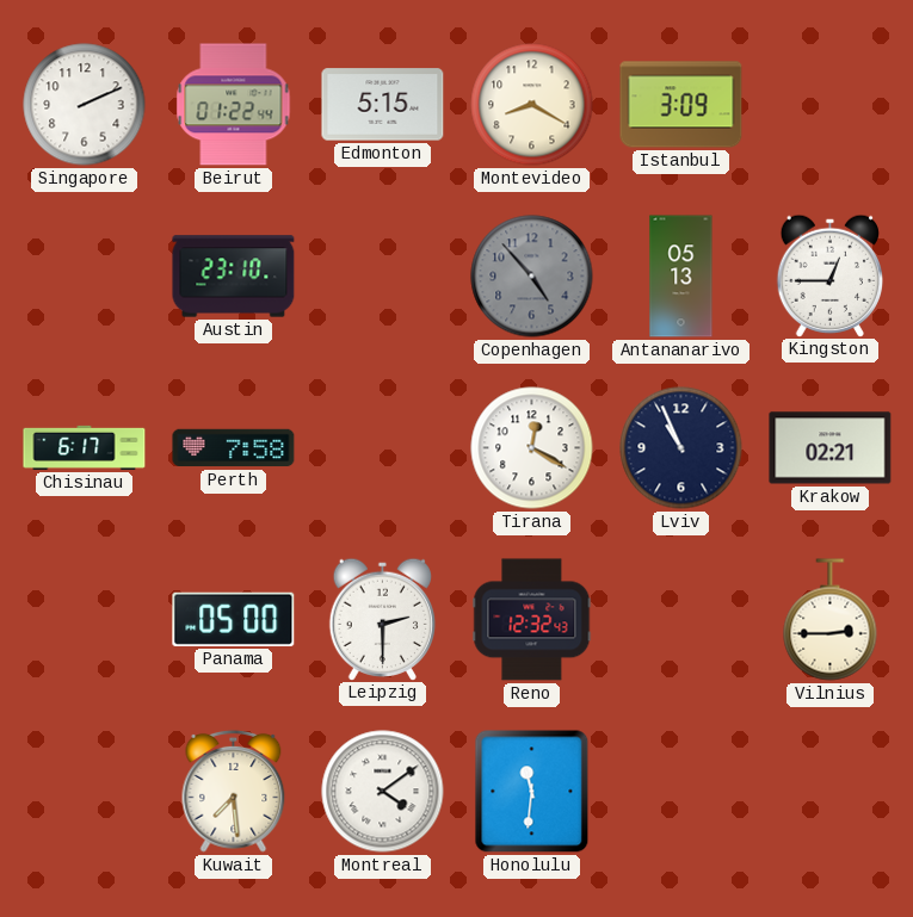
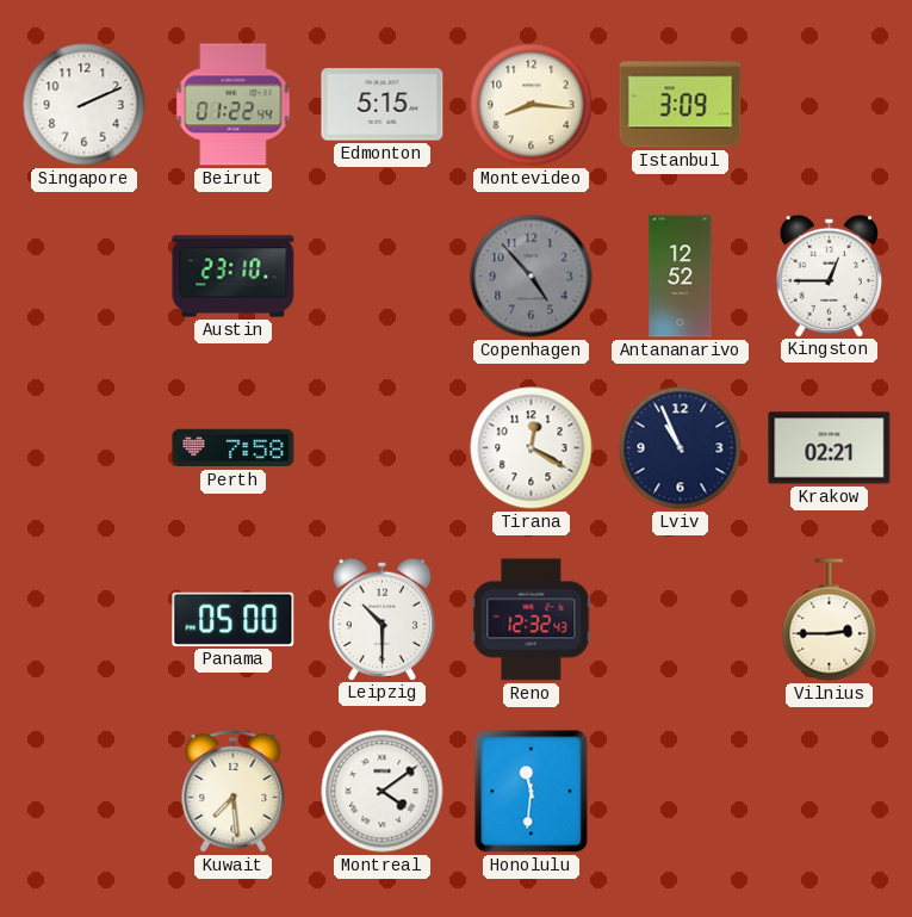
Montevideo: 8:20 -> 8:16
Antananarivo: 05:13 -> 12:52
Chisinau: 6:17 -> none
Leipzig: 2:30 -> 10:30
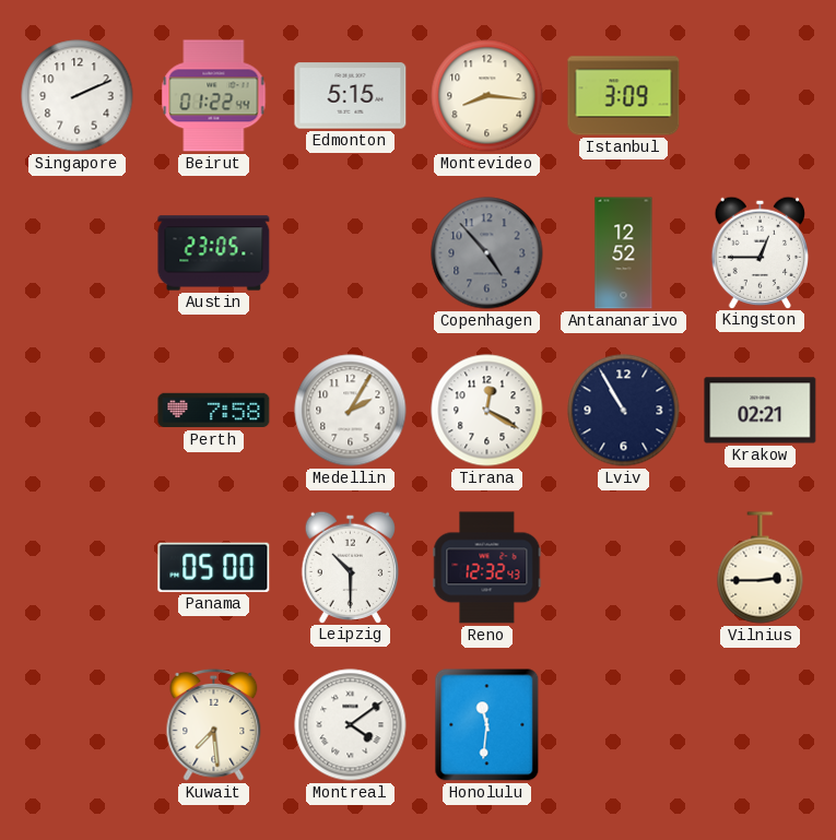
Austin: 23:10 -> 23:05
Medellin: none -> 2:05
Lviv: 10:56 -> 10:55
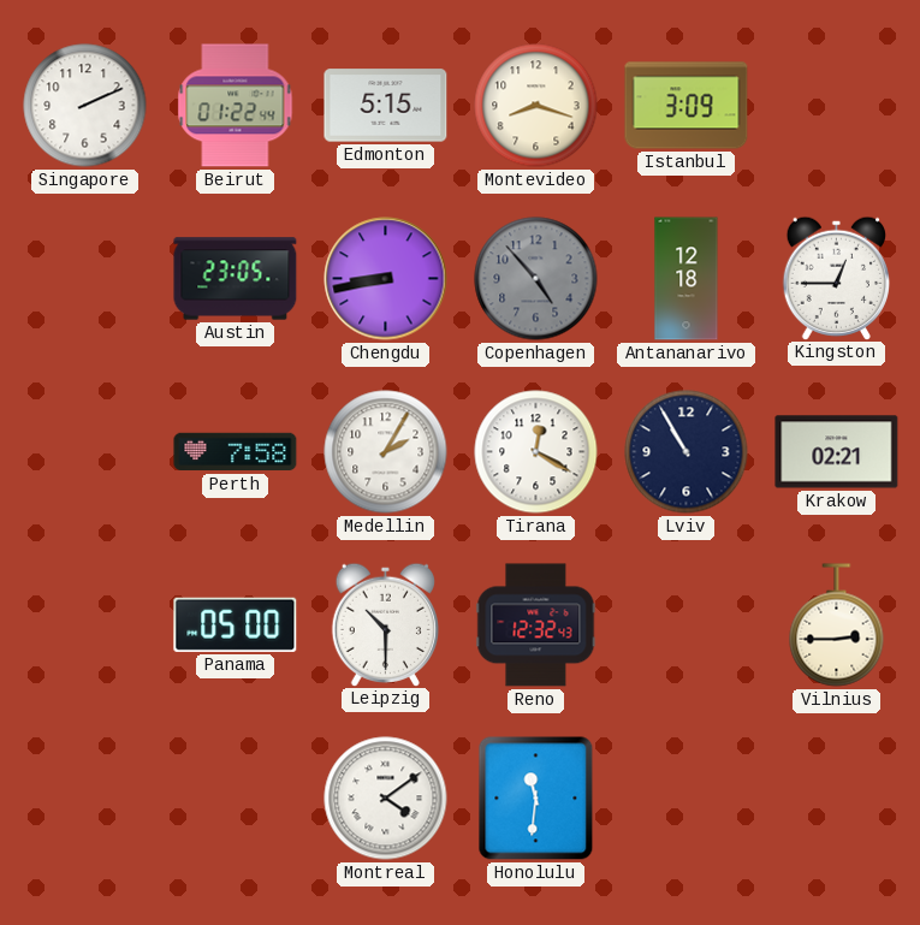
Montevideo: 8:16 -> 8:18
Chengdu: none -> 8:43
Antananarivo: 12:52 -> 12:18
Kuwait: 7:29 -> none
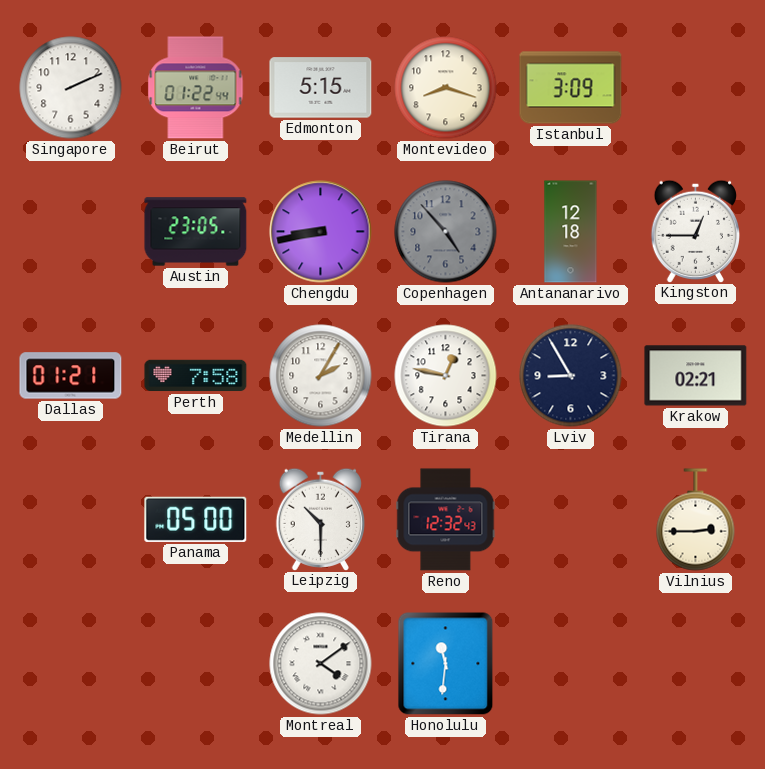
Dallas: none -> 01:21
Tirana: 12:20 -> 12:47
Lviv: 10:55 -> 8:55
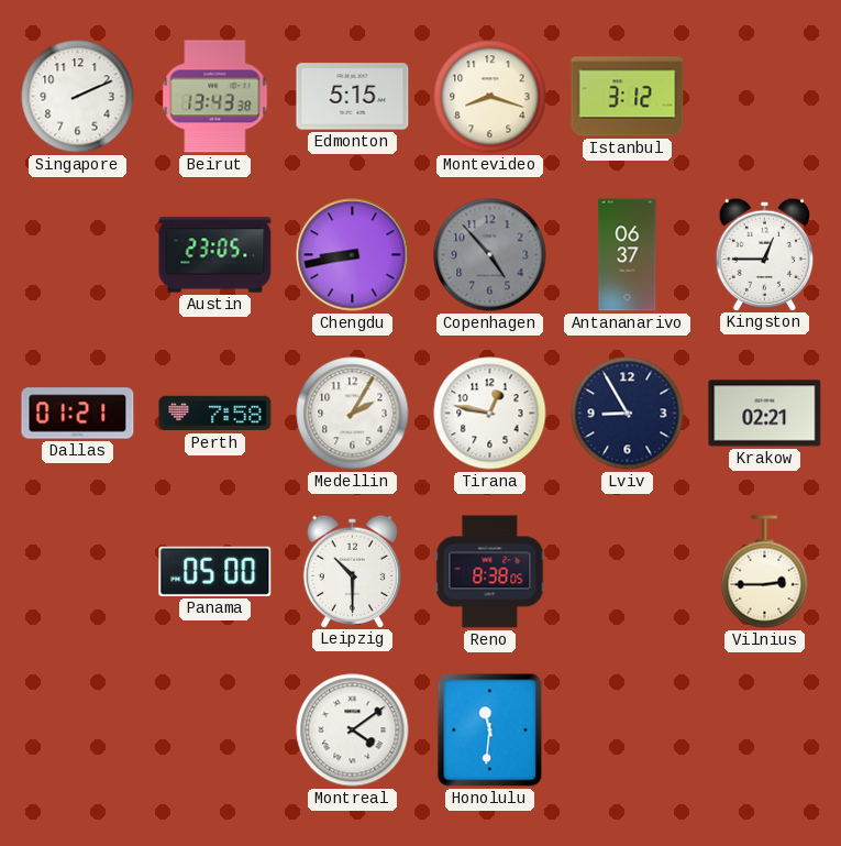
Beirut: 01:22 -> 13:43
Istanbul: 3:09 -> 3:12
Antananarivo: 12:18 -> 06:37
Reno: 12:32 -> 8:38
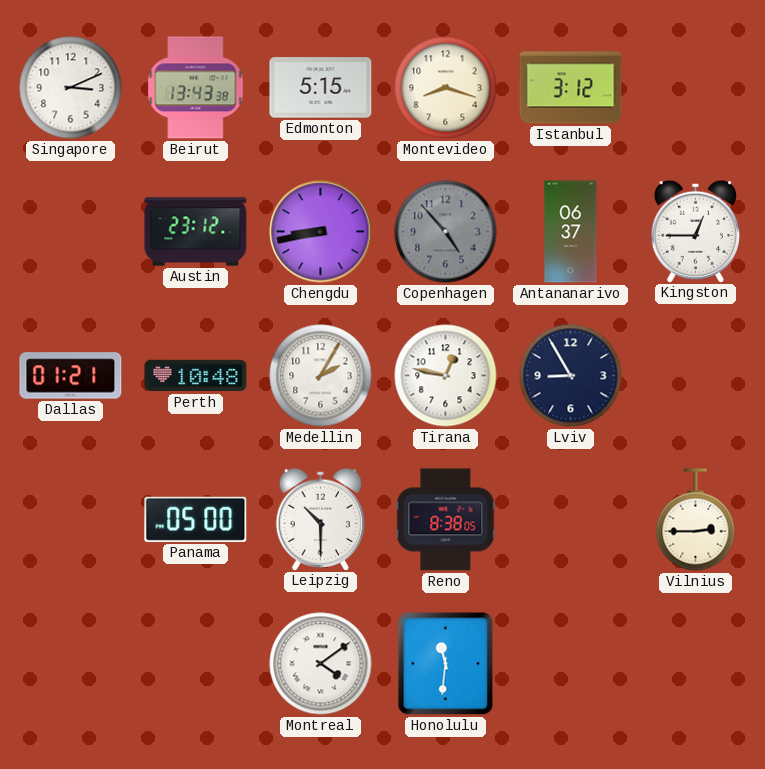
Singapore: 2:11 -> 3:11
Austin: 23:05 -> 23:12
Perth: 7:58 -> 10:48
Krakow: 02:21 -> none
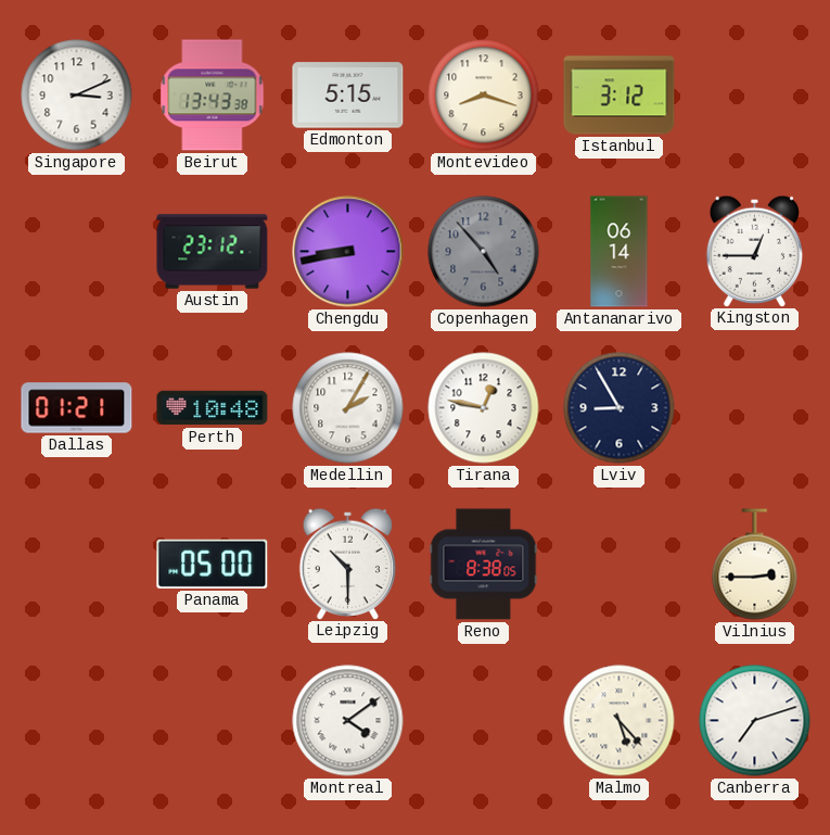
Antananarivo: 06:37 -> 06:14
Honolulu: 11:31 -> none
Malmo: none -> 5:23
Canberra: none -> 7:12
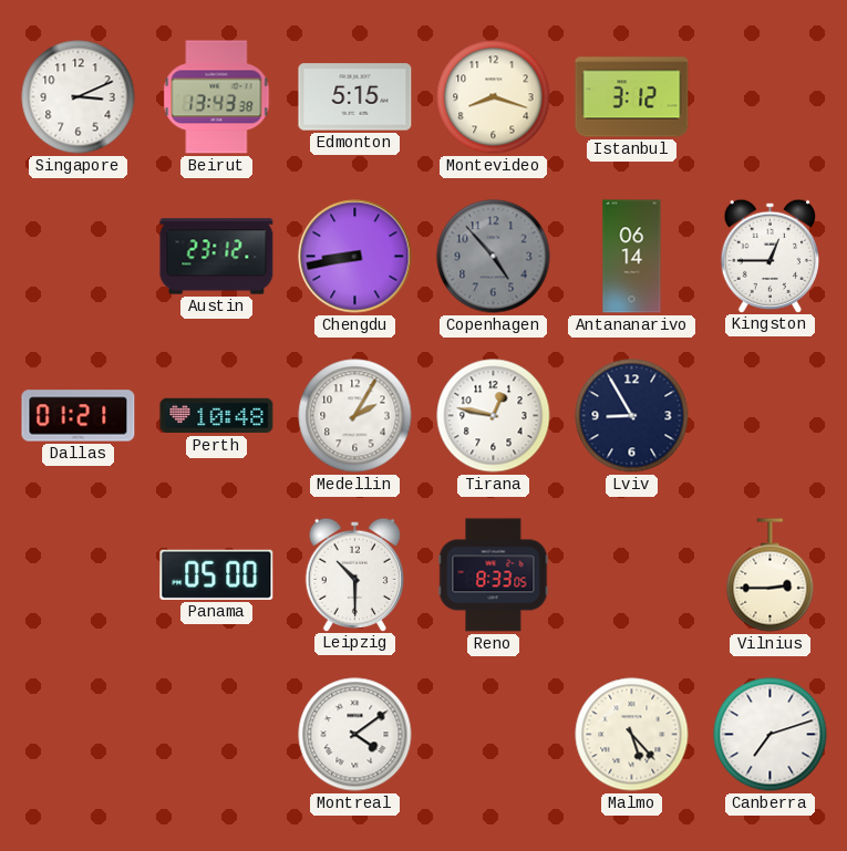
Reno: 8:38 -> 8:33
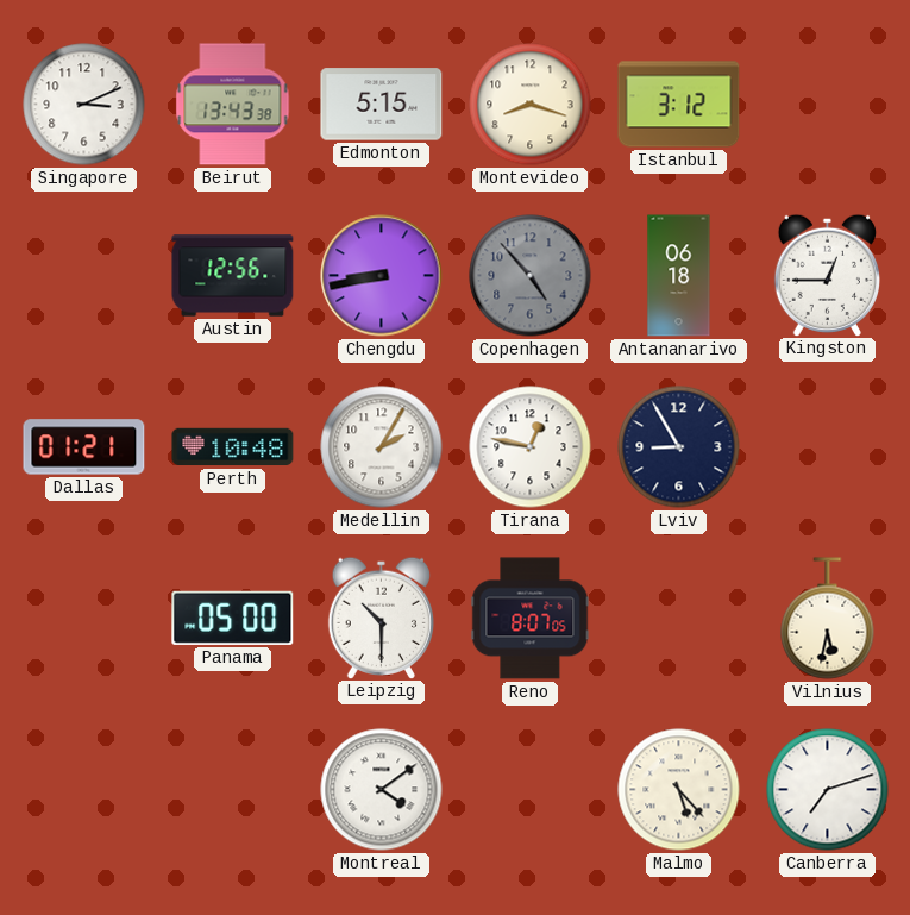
Austin: 23:12 -> 12:56
Antananarivo: 06:14 -> 06:18
Reno: 8:33 -> 8:07
Vilnius: 2:45 -> 5:32
